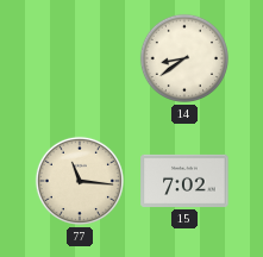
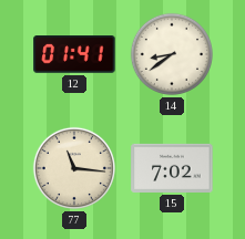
12: none -> 01:41
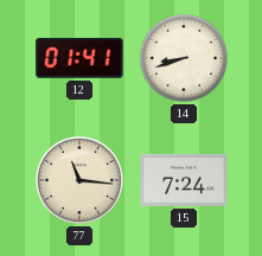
14: 8:39 -> 8:42
15: 7:02 -> 7:24
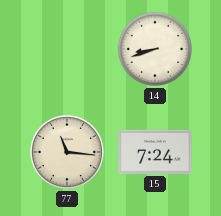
12: 01:41 -> none
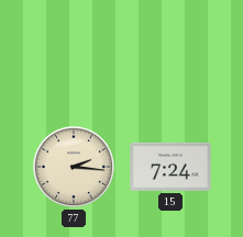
14: 8:42 -> none
77: 11:16 -> 2:16
